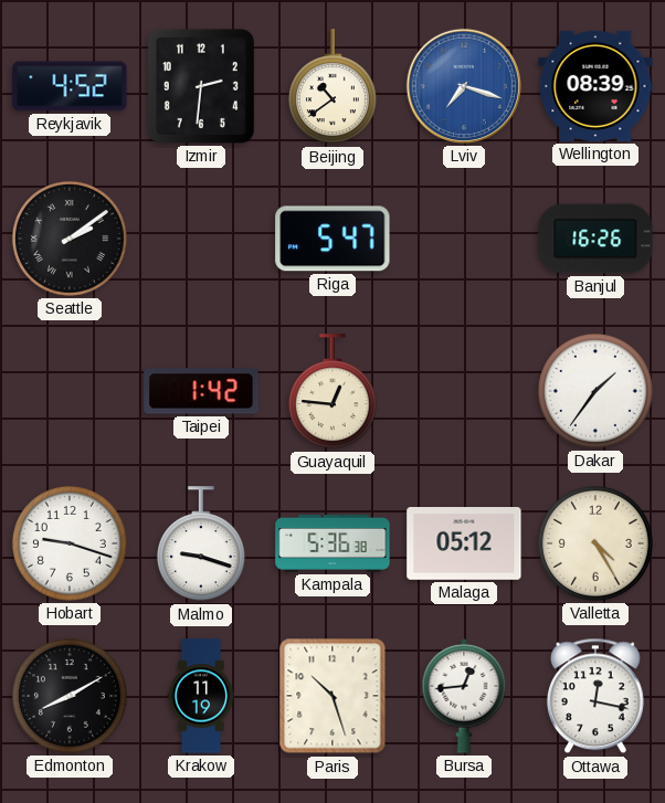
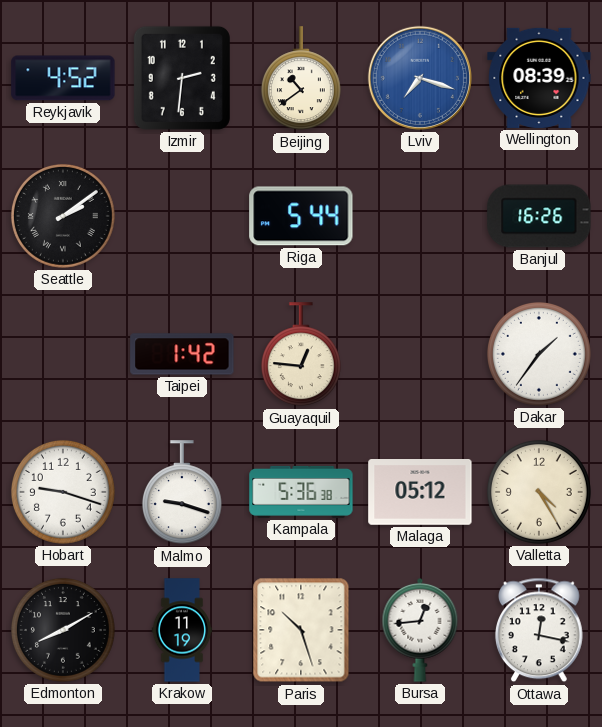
Riga: 5:47 -> 5:44
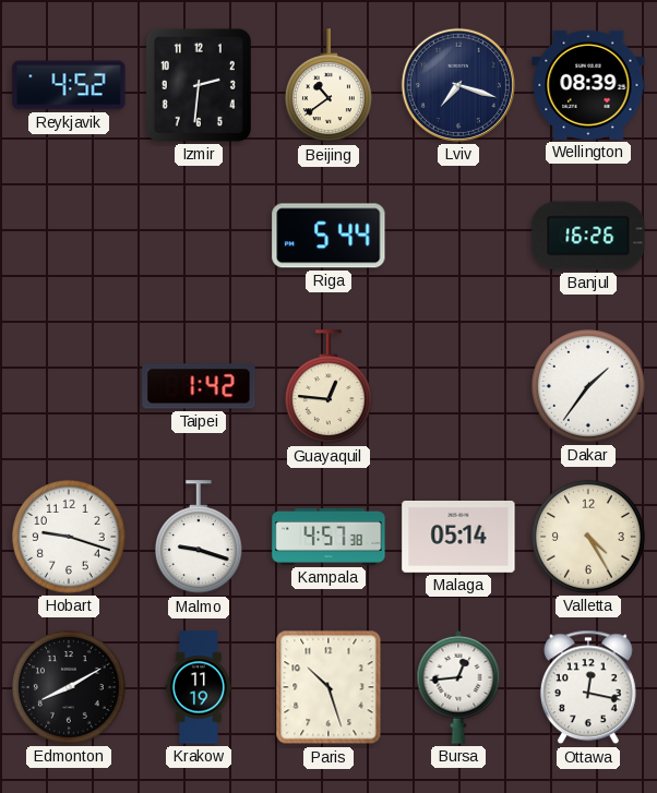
Lviv dial: blue -> navy
Seattle: 2:09 -> none
Kampala: 5:36 -> 4:57
Malaga: 05:12 -> 05:14
